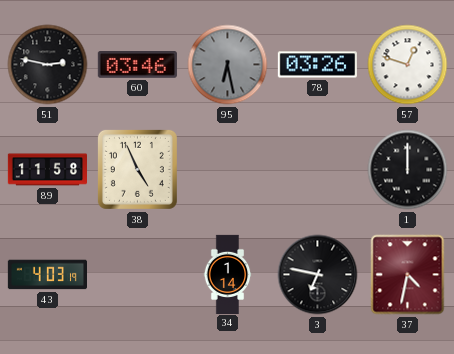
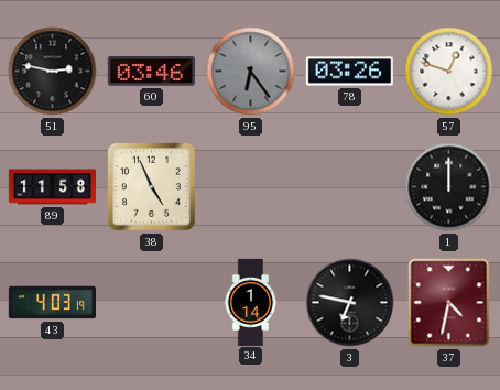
95: 6:28 -> 6:24
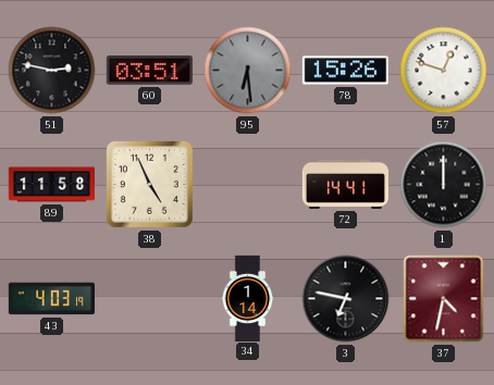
60: 03:46 -> 03:51
95: 6:24 -> 6:29
78: 03:26 -> 15:26
72: none -> 14:41
